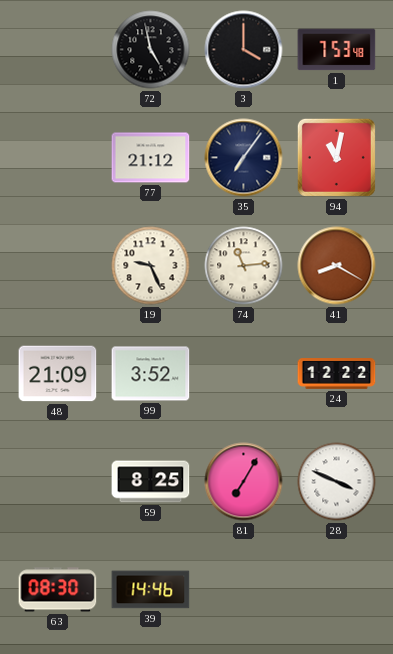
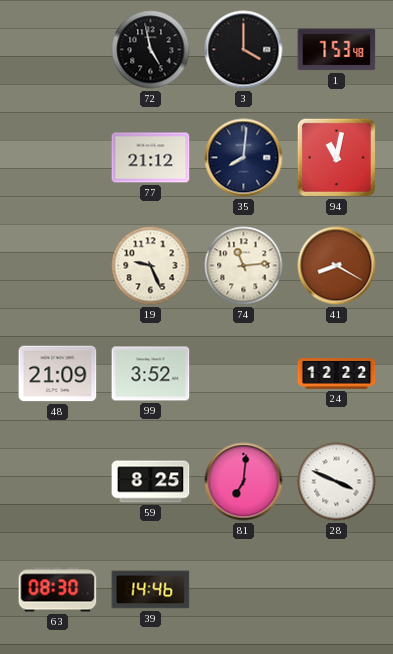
35: 7:06 -> 8:01
81: 7:05 -> 7:01
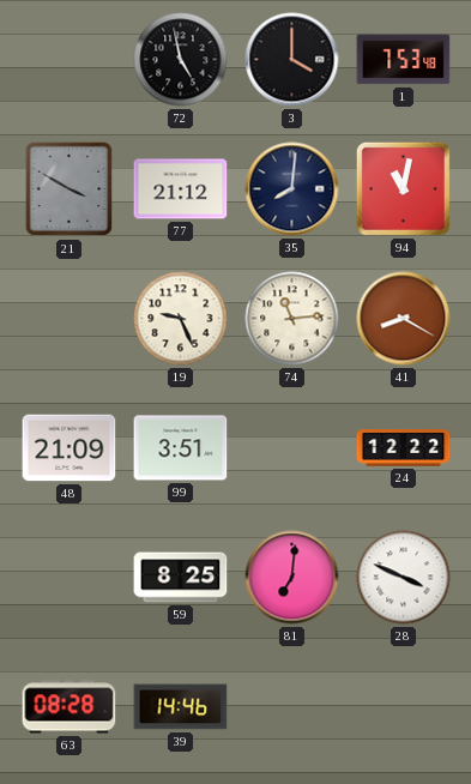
21: none -> 3:50
99: 3:52 -> 3:51
63: 08:30 -> 08:28
